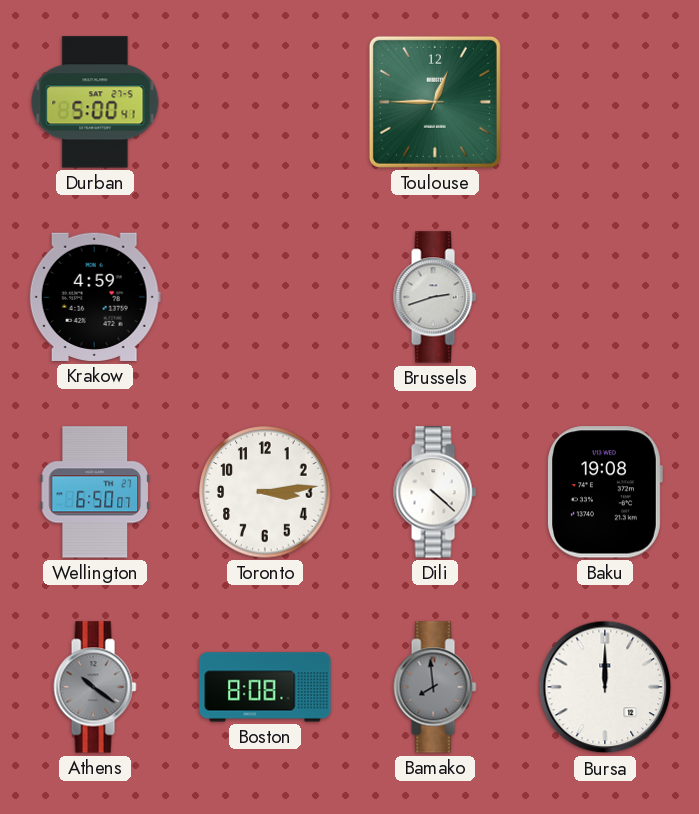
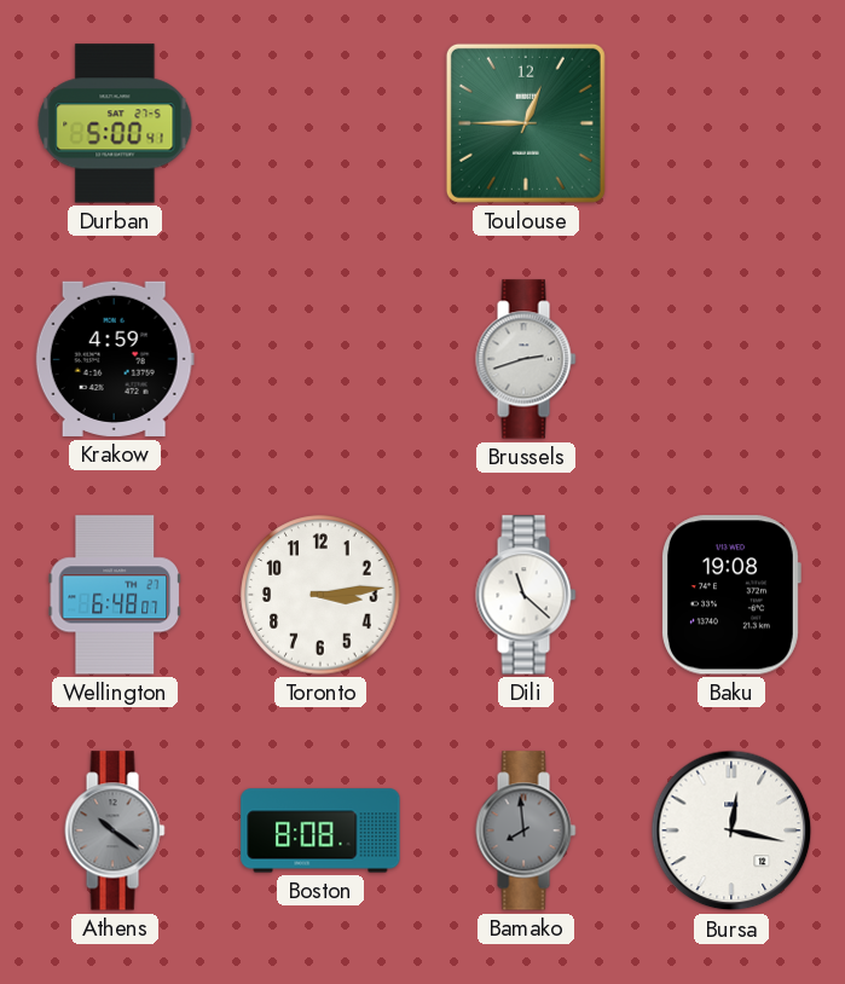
Wellington: 6:50 -> 6:48
Dili: 4:22 -> 11:22
Bursa: 12:00 -> 12:17
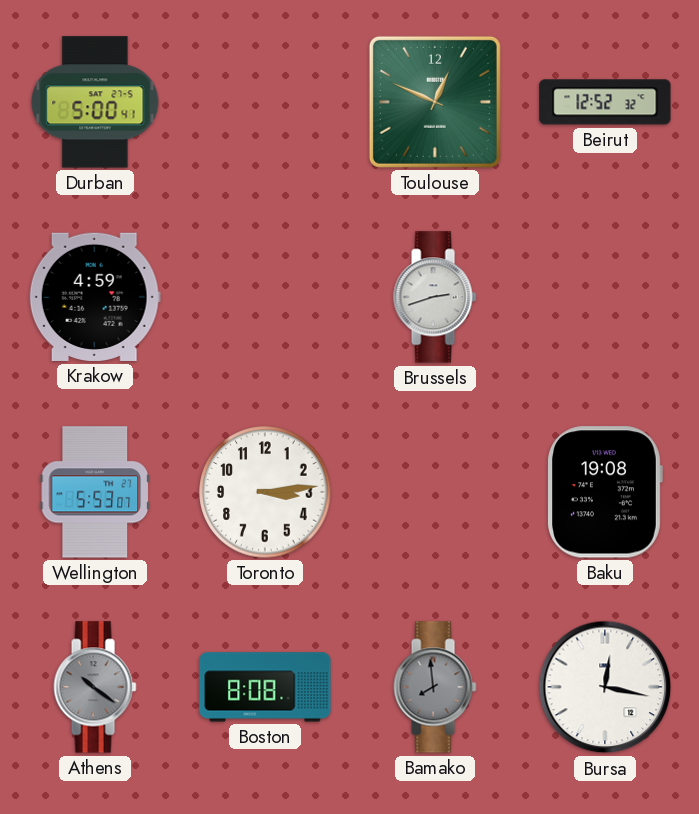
Toulouse: 12:45 -> 12:49
Beirut: none -> 12:52
Wellington: 6:48 -> 5:53
Dili: 11:22 -> none
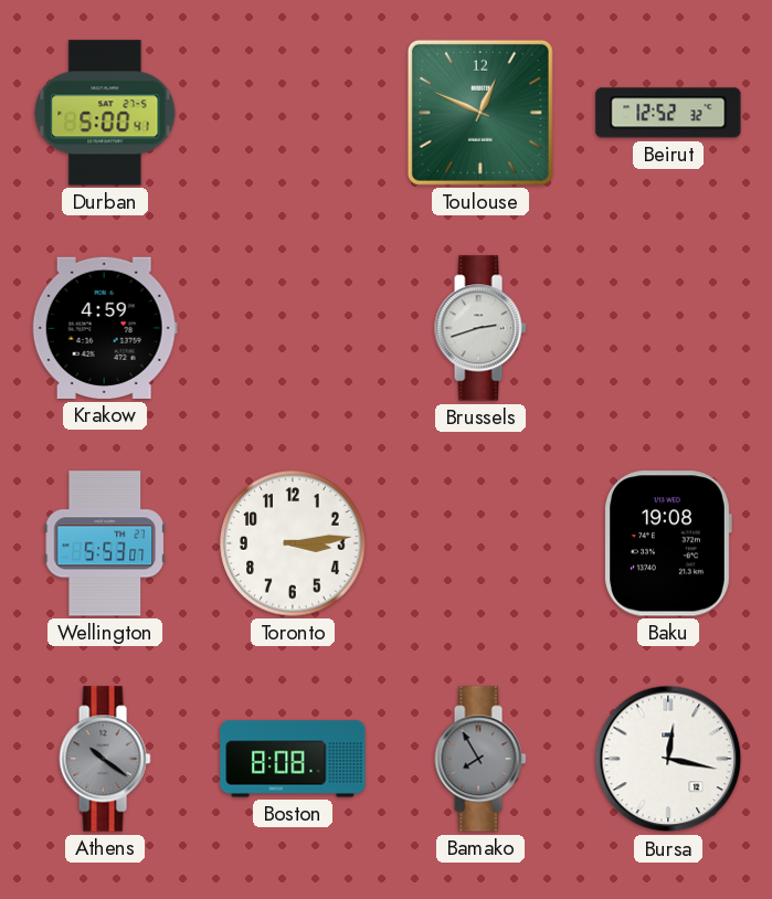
Bamako: 7:59 -> 7:55
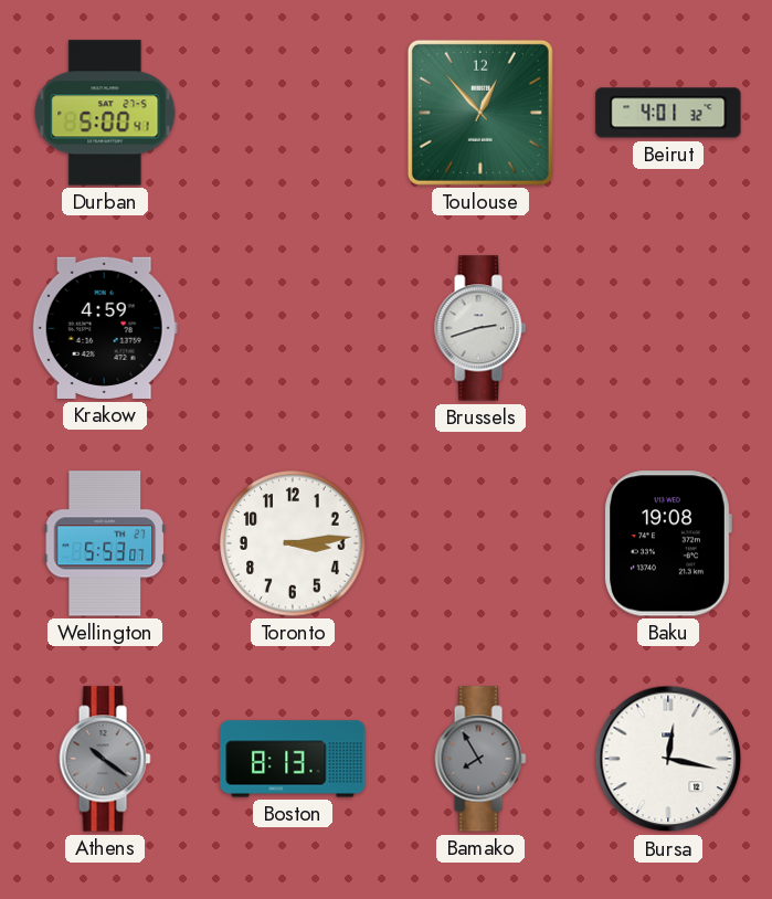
Toulouse: 12:49 -> 12:53
Beirut: 12:52 -> 4:01
Boston: 8:08 -> 8:13
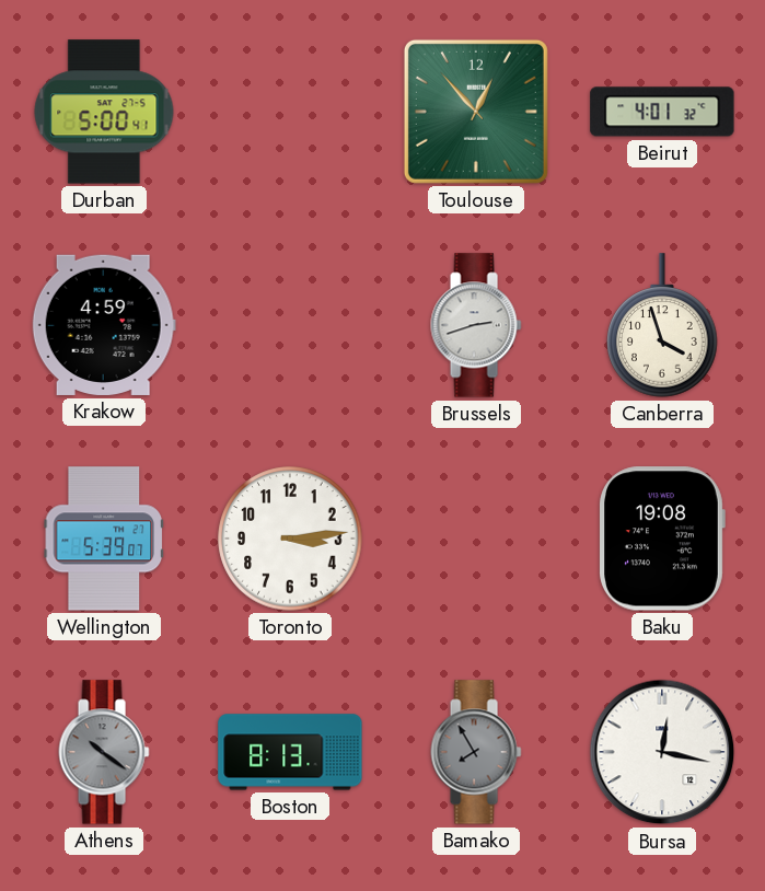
Canberra: none -> 3:57
Wellington: 5:53 -> 5:39
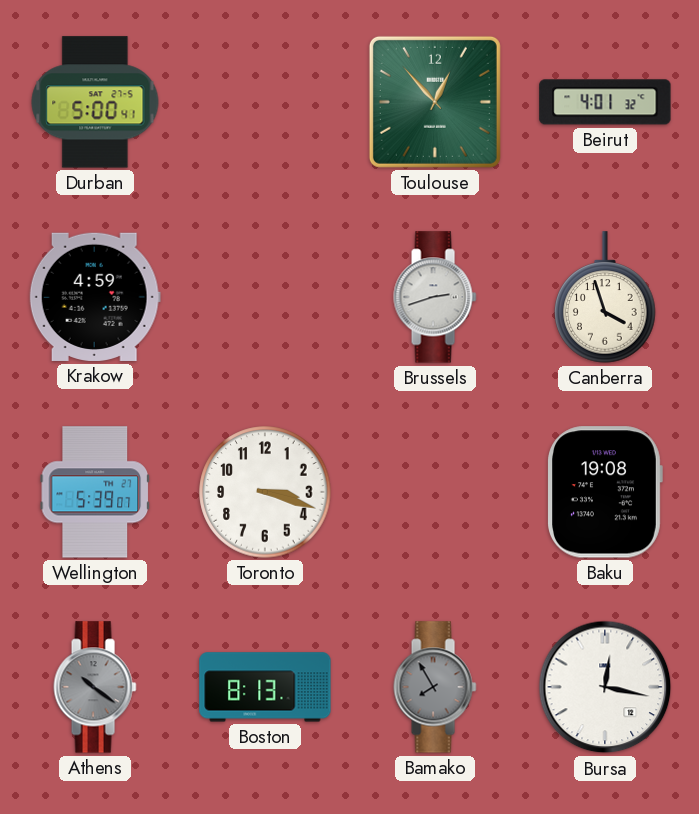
Toronto: 3:14 -> 3:18
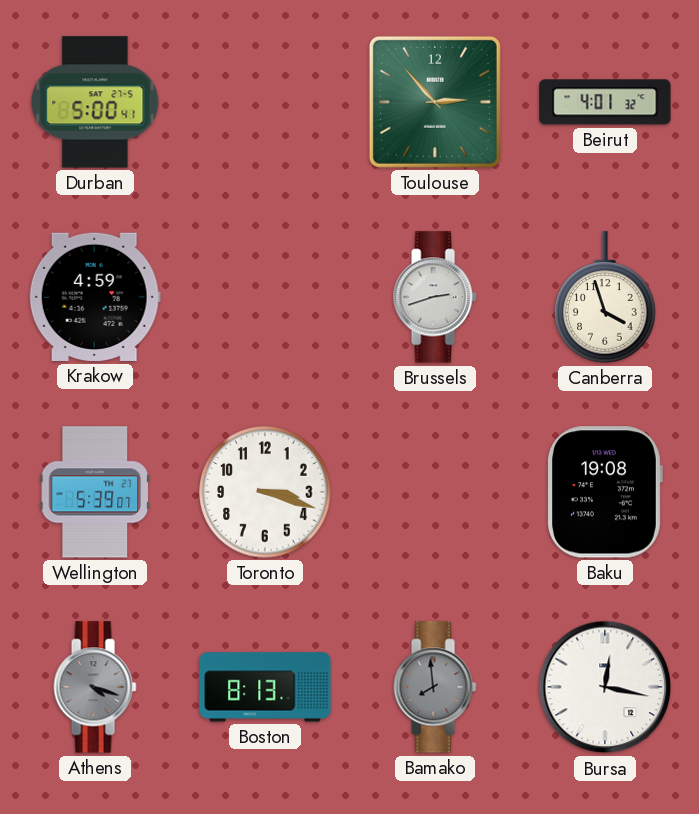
Toulouse: 12:53 -> 2:53
Athens: 10:21 -> 4:18
Bamako: 7:55 -> 7:59
